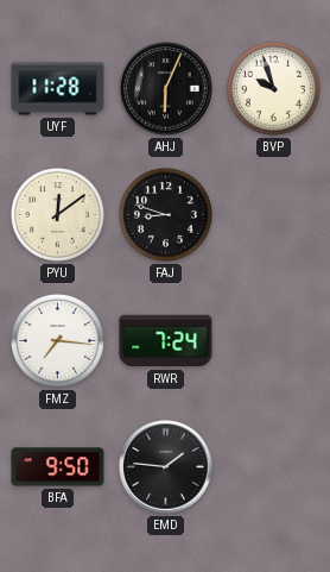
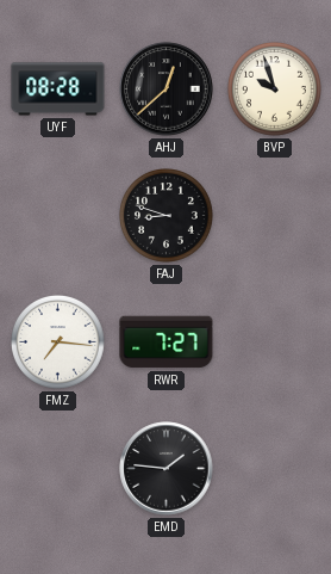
UYF: 11:28 -> 08:28
AHJ: 6:04 -> 12:38
PYU: 12:09 -> none
RWR: 7:24 -> 7:27
BFA: 9:50 -> none
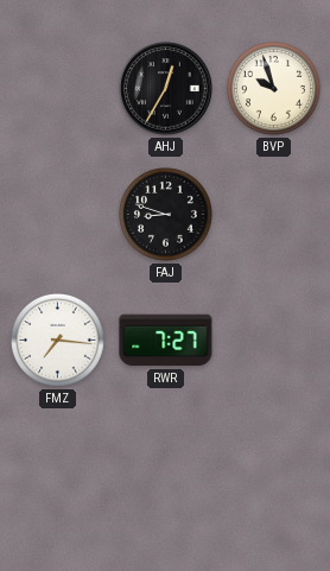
UYF: 08:28 -> none
AHJ: 12:38 -> 12:35
EMD: 1:46 -> none
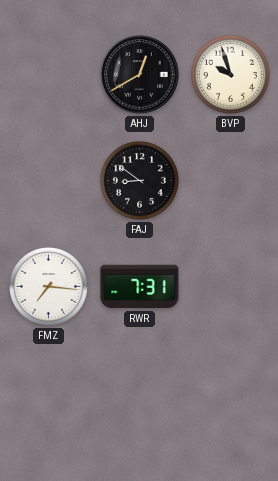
AHJ: 12:35 -> 12:40
FAJ: 8:48 -> 8:51
RWR: 7:27 -> 7:31
